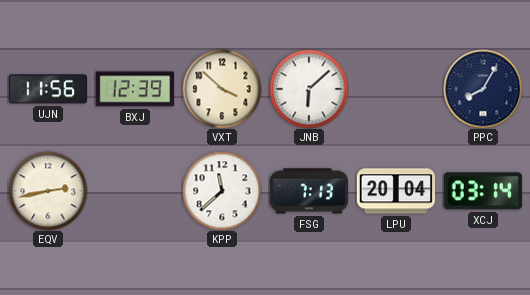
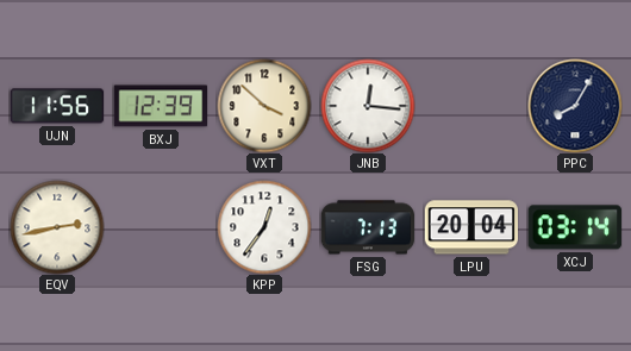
JNB: 6:08 -> 12:16
KPP: 11:38 -> 12:36
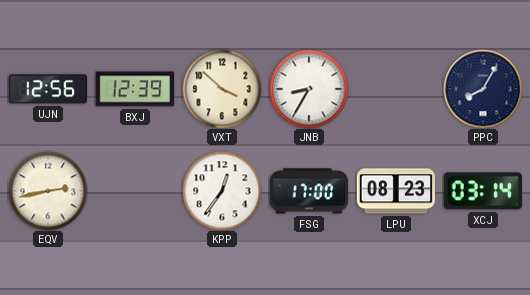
UJN: 11:56 -> 12:56
JNB: 12:16 -> 8:35
FSG: 7:13 -> 17:00
LPU: 20:04 -> 08:23
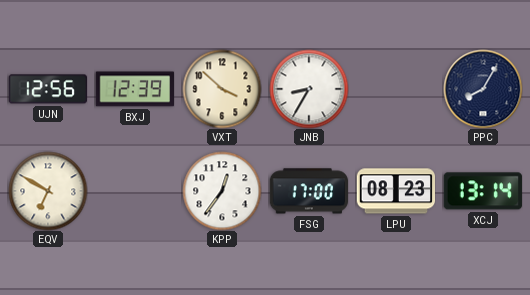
EQV: 2:43 -> 6:50
XCJ: 03:14 -> 13:14
